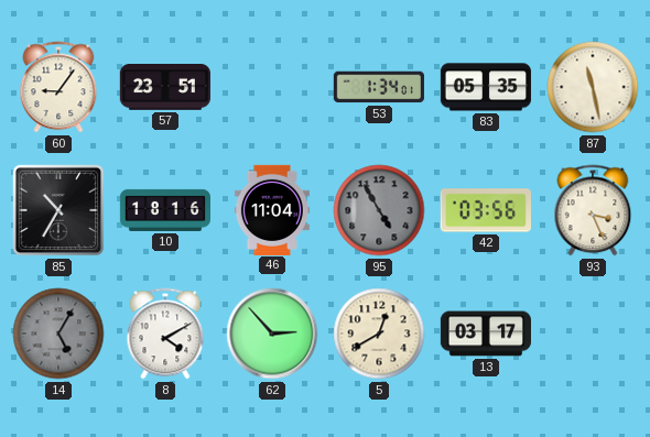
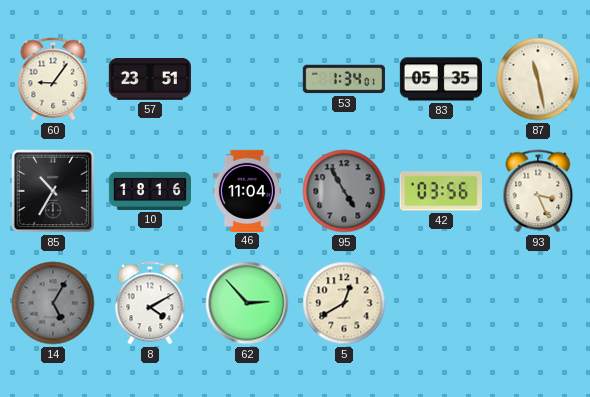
13: 03:17 -> none
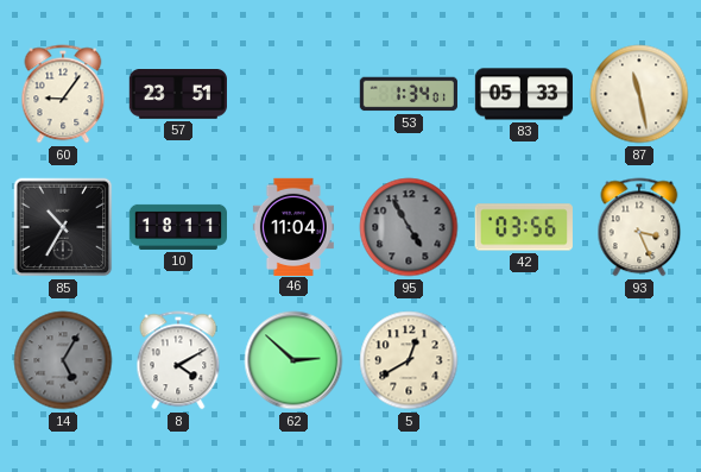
83: 05:35 -> 05:33
10: 18:16 -> 18:11
62: 2:53 -> 2:52
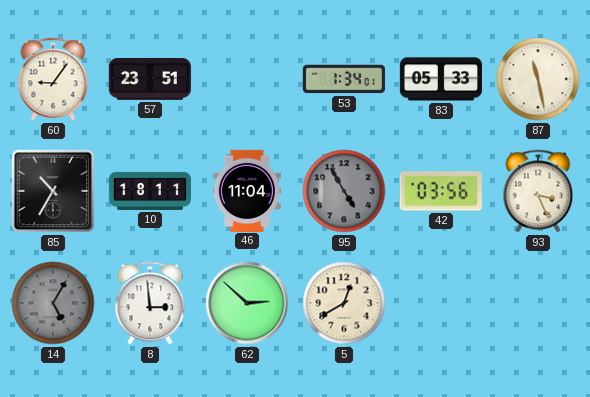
8: 4:10 -> 2:59
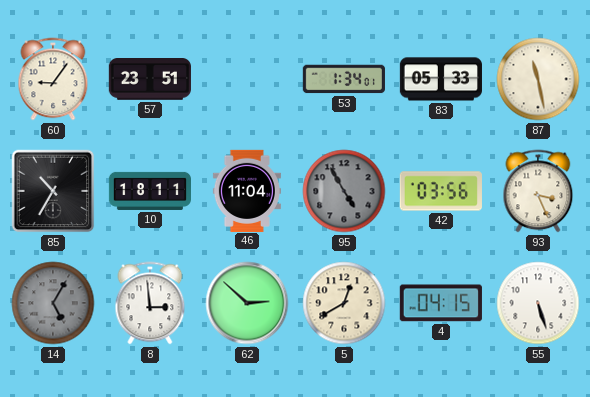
4: none -> 04:15
55: none -> 5:27
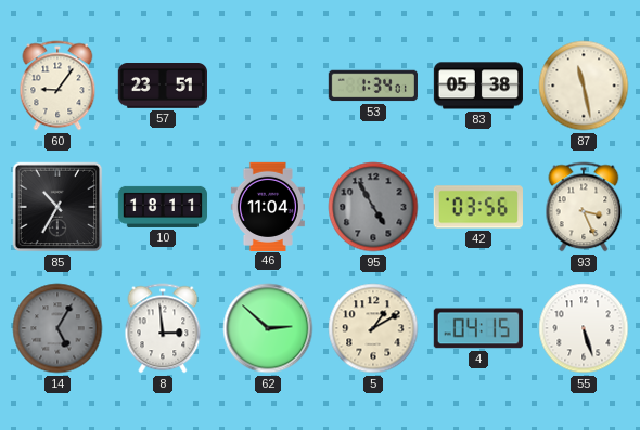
83: 05:33 -> 05:38
5: 12:40 -> 1:10
